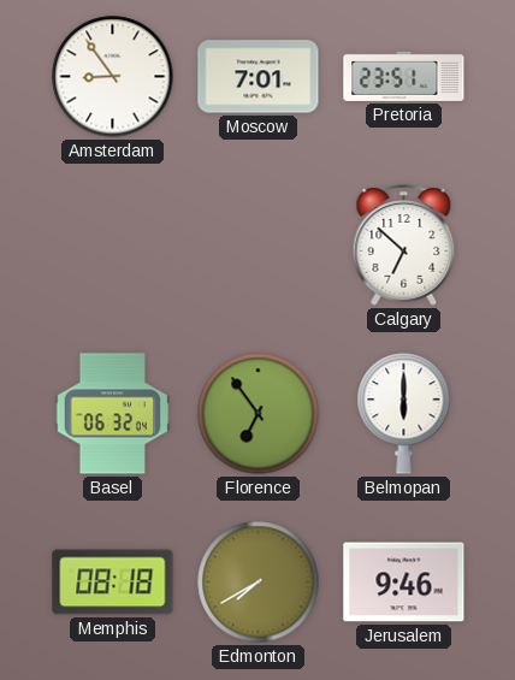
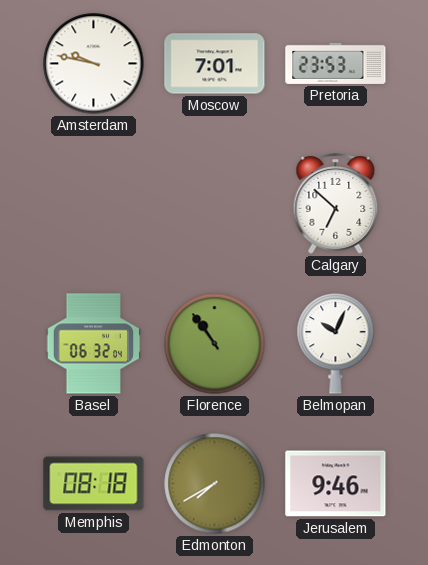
Amsterdam: 8:54 -> 9:47
Pretoria: 23:51 -> 23:53
Florence: 6:54 -> 10:54
Belmopan: 6:00 -> 10:04
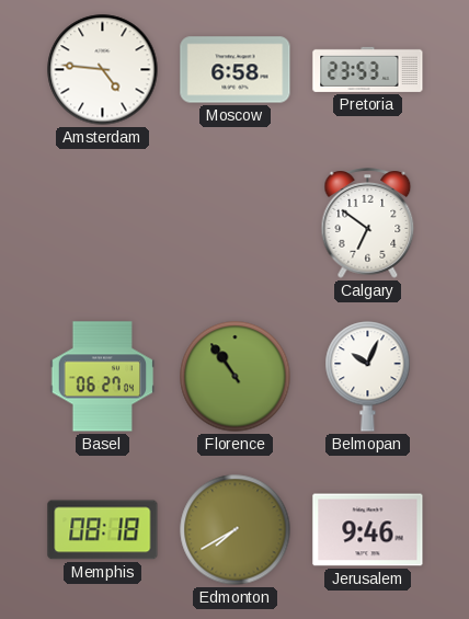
Amsterdam: 9:47 -> 4:46
Moscow: 7:01 -> 6:58
Calgary: 6:52 -> 6:51
Basel: 06:32 -> 06:27
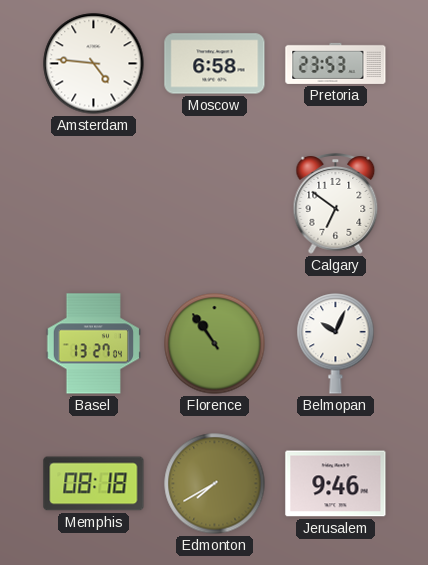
Basel: 06:27 -> 13:27
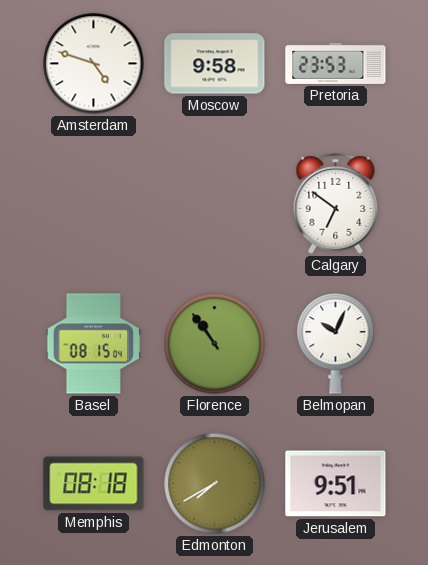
Amsterdam: 4:46 -> 4:48
Moscow: 6:58 -> 9:58
Basel: 13:27 -> 08:15
Jerusalem: 9:46 -> 9:51
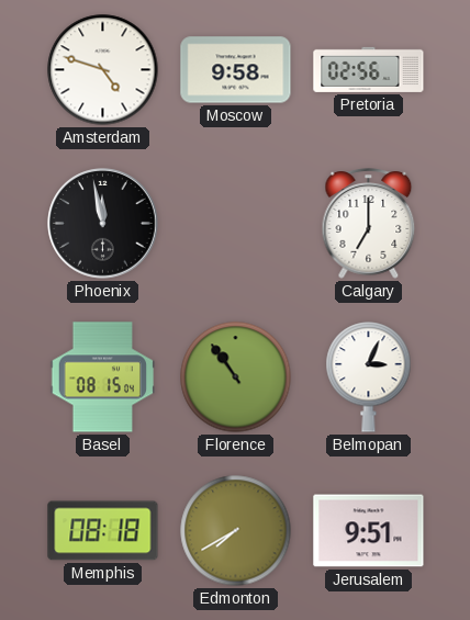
Pretoria: 23:53 -> 02:56
Phoenix: none -> 11:58
Calgary: 6:51 -> 7:00
Belmopan: 10:04 -> 3:04
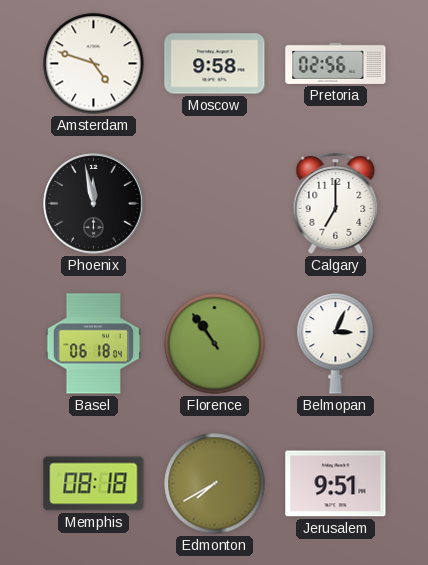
Basel: 08:15 -> 06:18
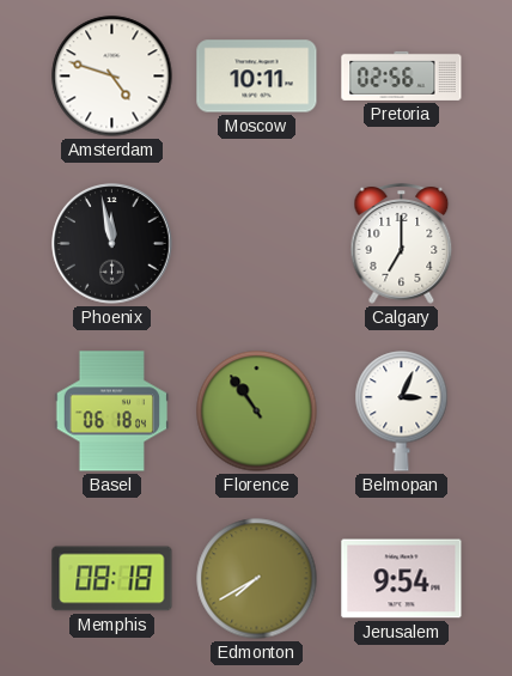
Moscow: 9:58 -> 10:11
Jerusalem: 9:51 -> 9:54
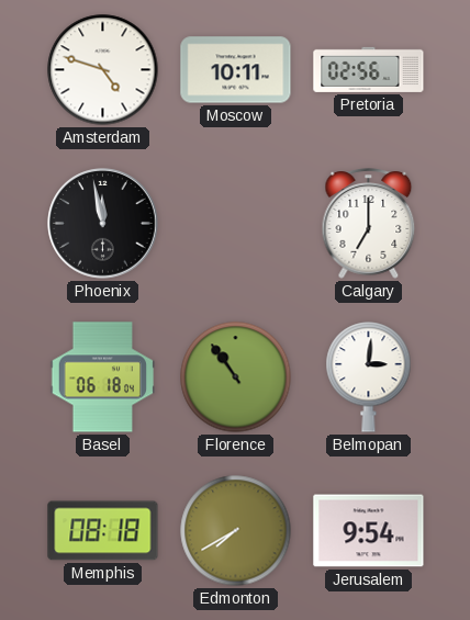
Belmopan: 3:04 -> 3:01
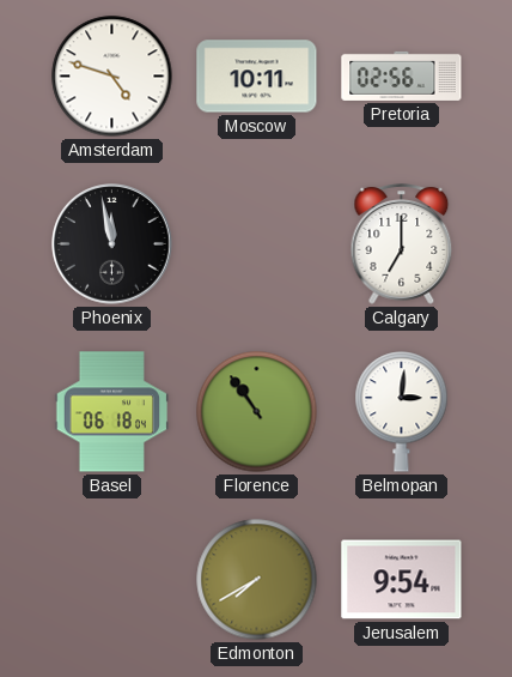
Memphis: 08:18 -> none
